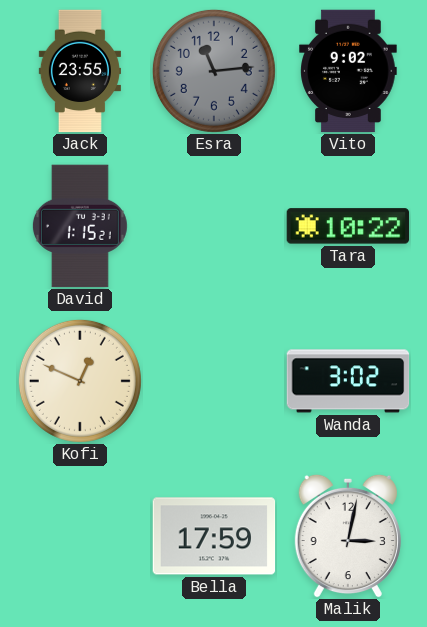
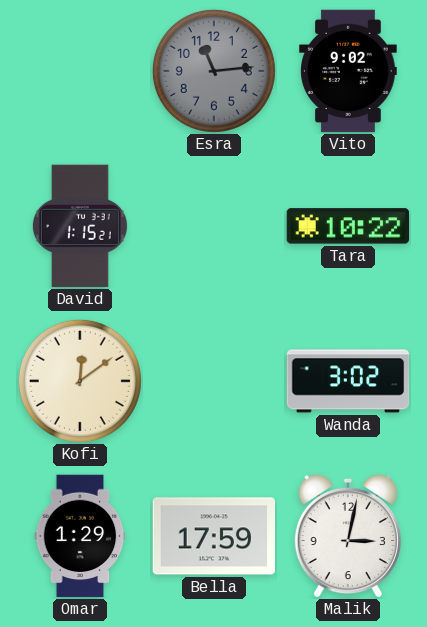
Jack: 23:55 -> none
Kofi: 12:49 -> 12:09
Omar: none -> 1:29
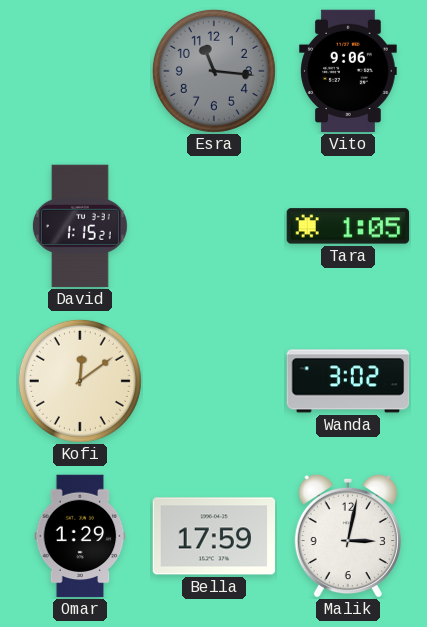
Esra: 11:14 -> 11:16
Vito: 9:02 -> 9:06
Tara: 10:22 -> 1:05
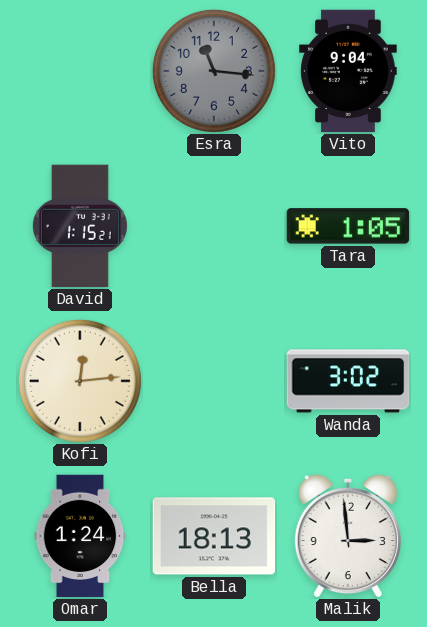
Vito: 9:06 -> 9:04
Kofi: 12:09 -> 12:14
Omar: 1:29 -> 1:24
Bella: 17:59 -> 18:13
Malik: 3:02 -> 2:59
